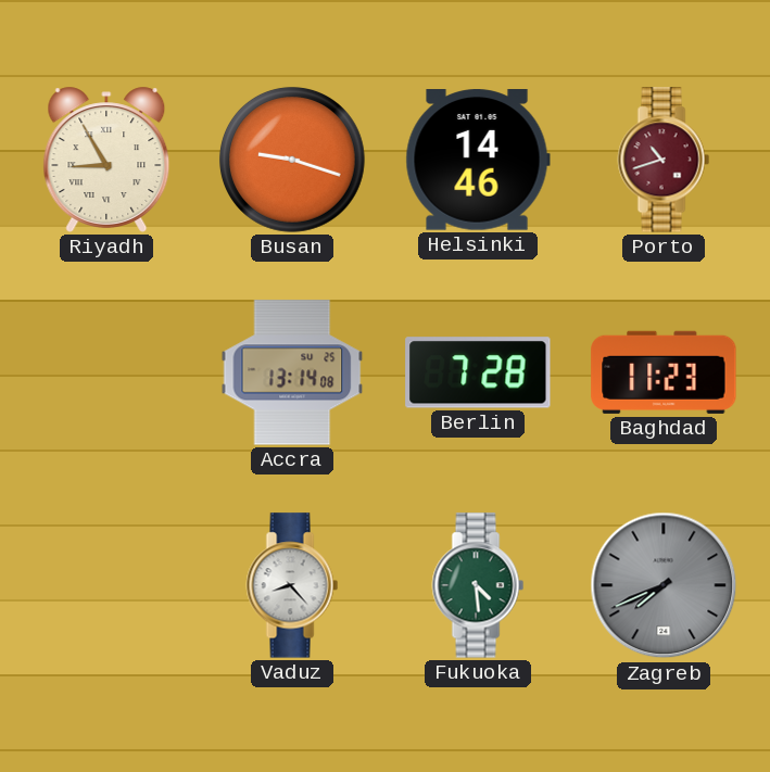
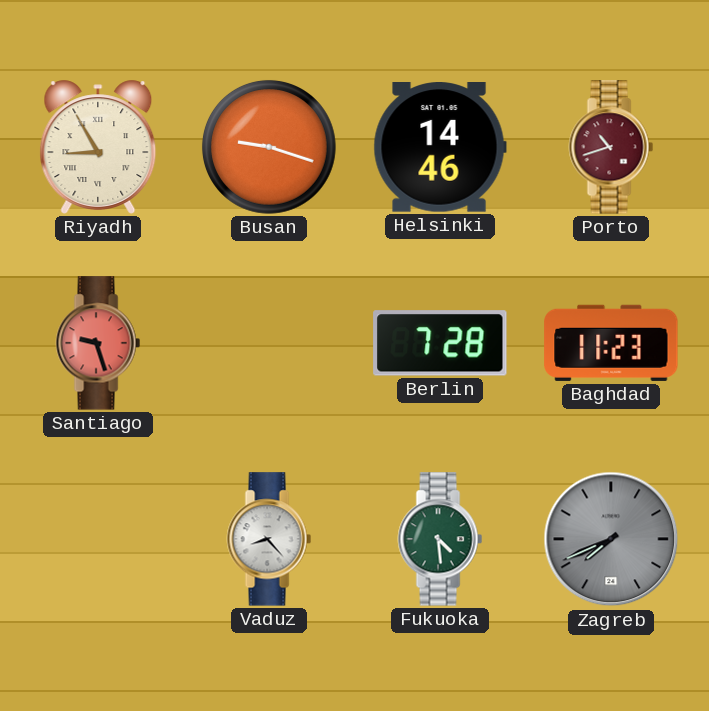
Santiago: none -> 9:27
Accra: 13:14 -> none
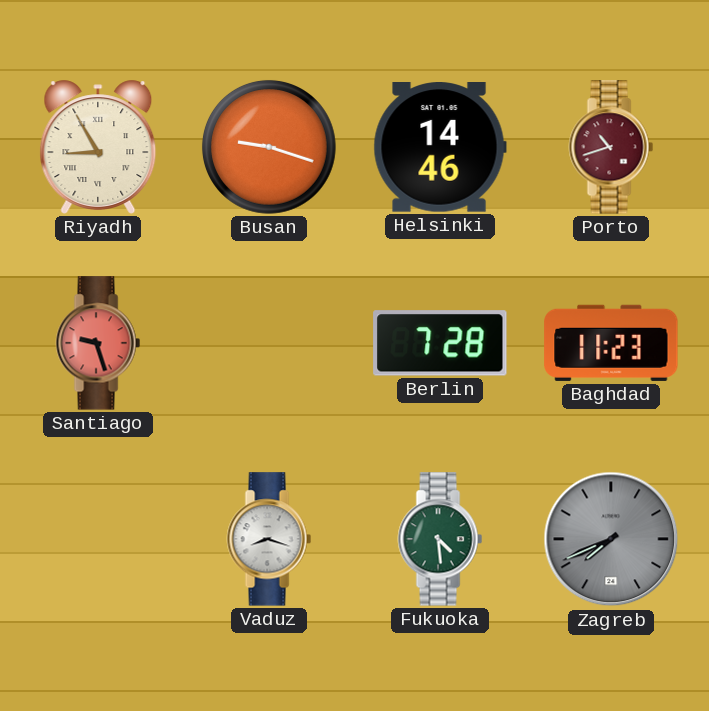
Vaduz: 8:23 -> 8:18
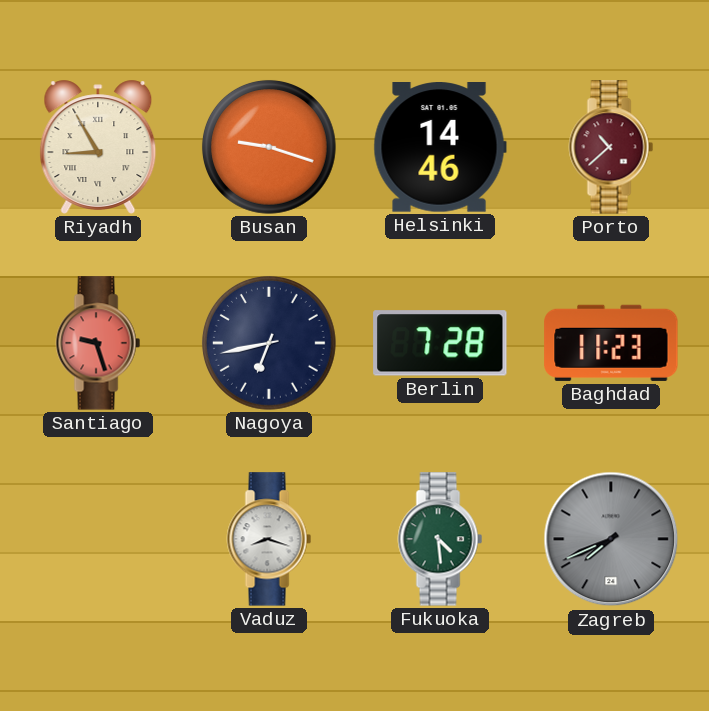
Porto: 10:42 -> 10:38
Nagoya: none -> 6:43
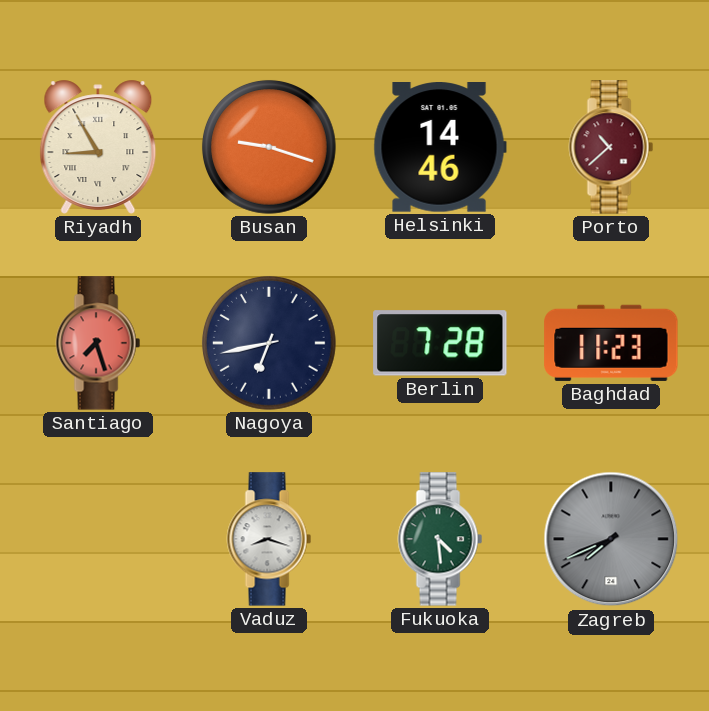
Santiago: 9:27 -> 7:27
